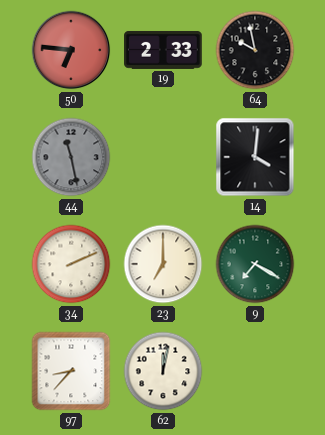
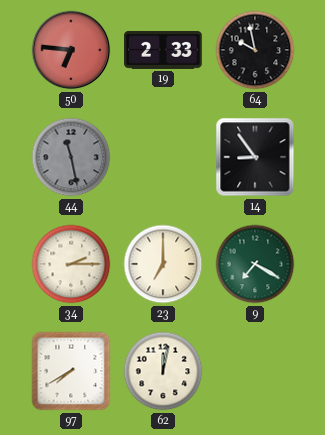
14: 4:01 -> 8:54
34: 2:11 -> 2:15
97: 8:37 -> 7:40
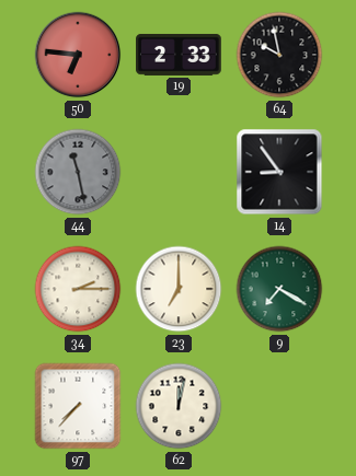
97: 7:40 -> 7:37
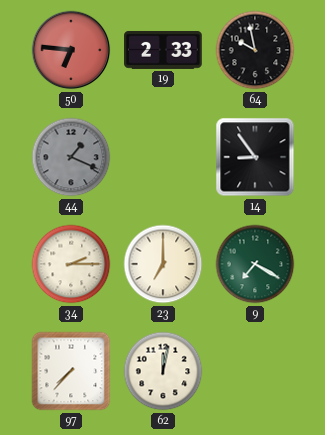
44: 11:28 -> 1:19
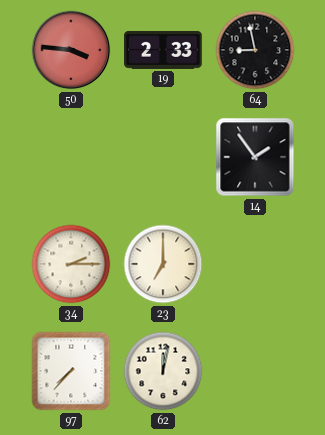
50: 6:46 -> 3:46
64: 9:58 -> 8:58
44: 1:19 -> none
14: 8:54 -> 1:54
9: 7:20 -> none
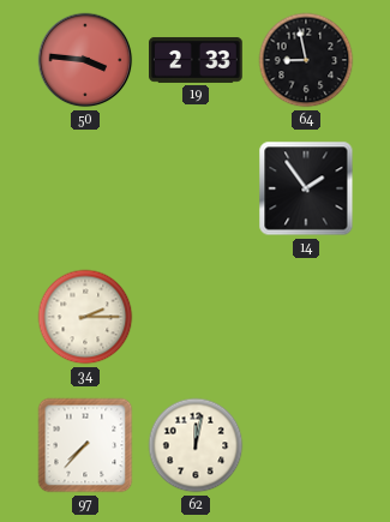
23: 7:00 -> none
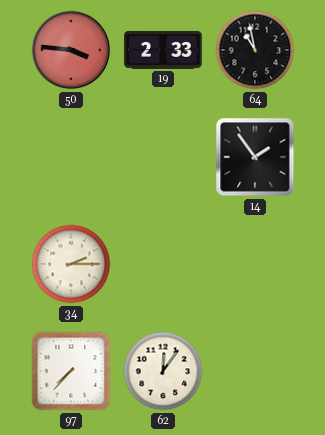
64: 8:58 -> 10:58
62: 12:02 -> 12:06
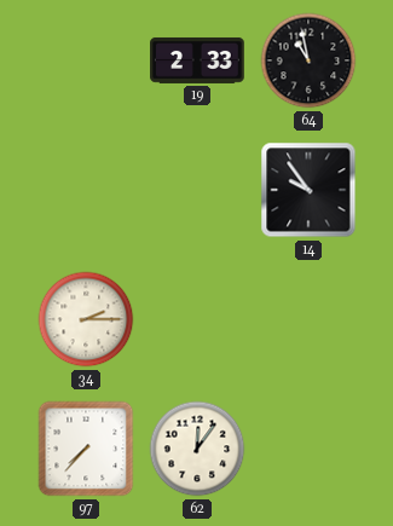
50: 3:46 -> none
14: 1:54 -> 9:54
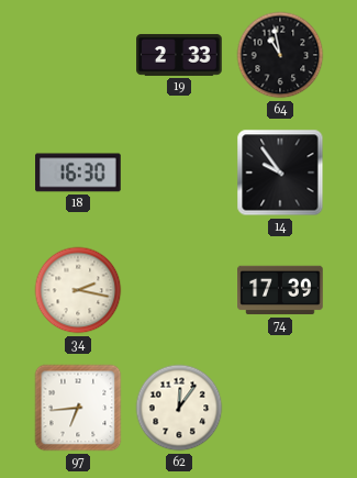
18: none -> 16:30
34: 2:15 -> 2:17
74: none -> 17:39
97: 7:37 -> 6:44
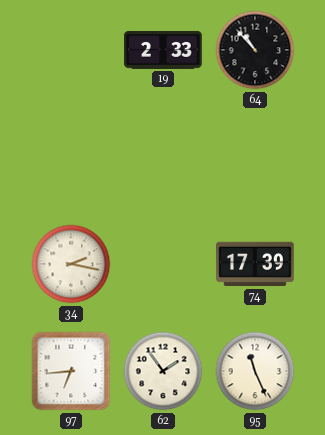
64: 10:58 -> 10:53
18: 16:30 -> none
14: 9:54 -> none
62: 12:06 -> 1:54
95: none -> 11:26
